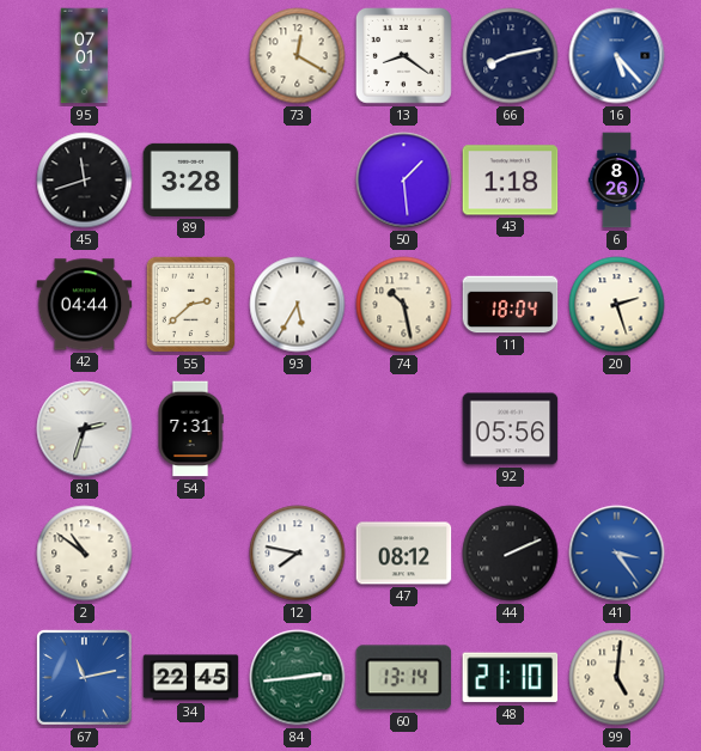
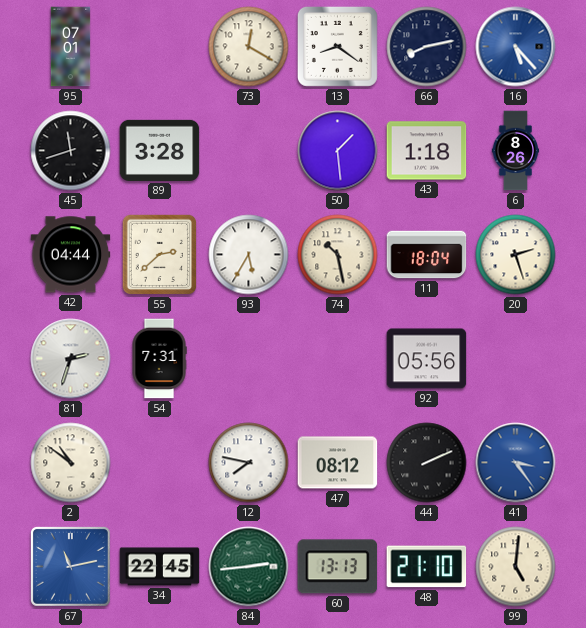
60: 13:14 -> 13:13
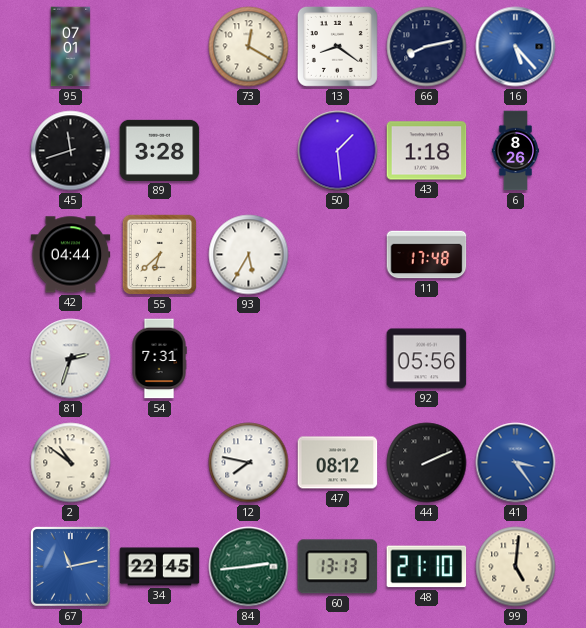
55: 2:38 -> 6:38
74: 10:28 -> none
11: 18:04 -> 17:48
20: 2:27 -> none
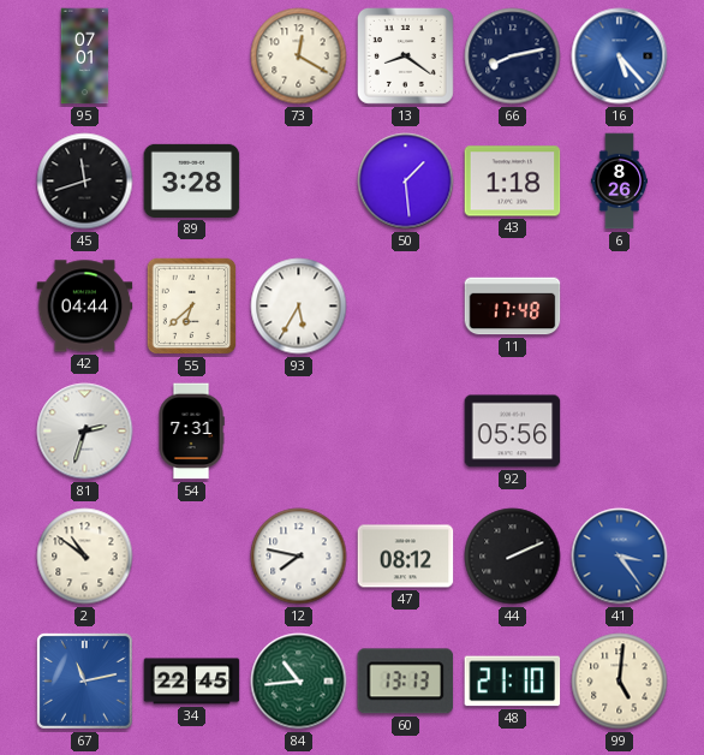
84: 2:44 -> 10:44
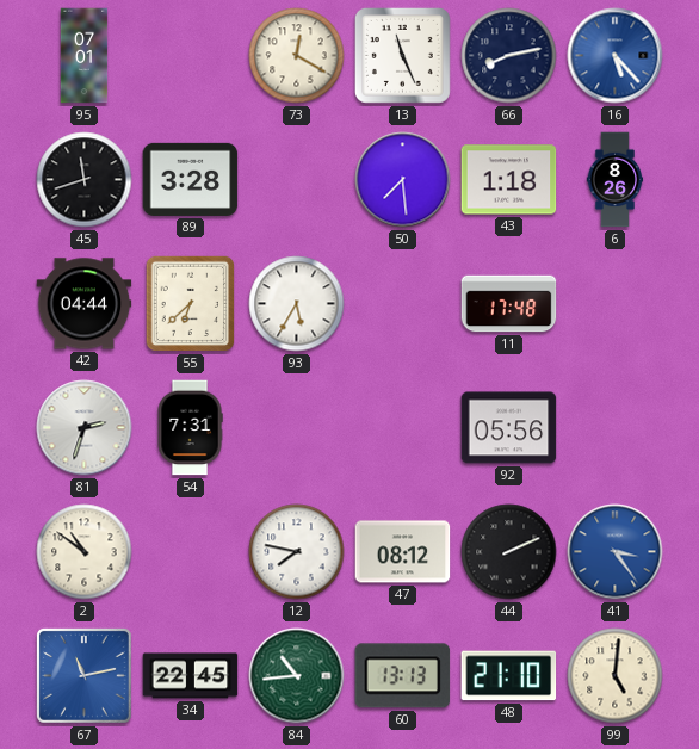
13: 8:21 -> 11:26
50: 1:29 -> 7:29
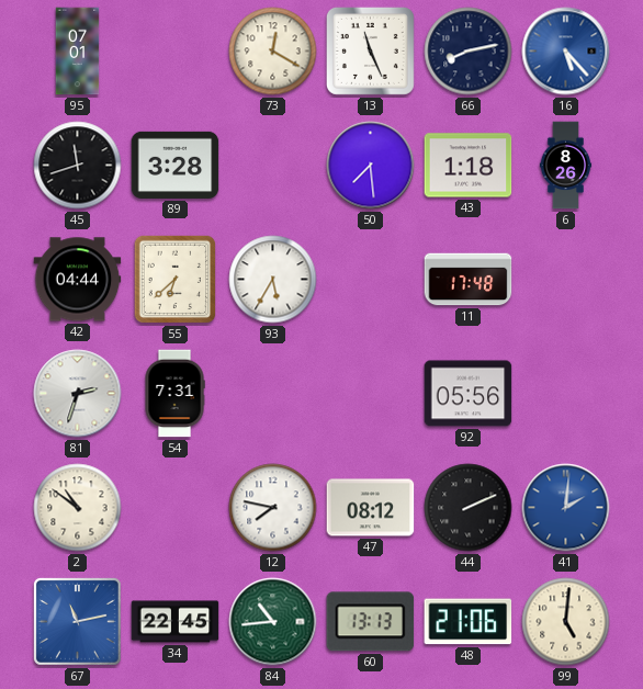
41: 3:24 -> 2:01
48: 21:10 -> 21:06
